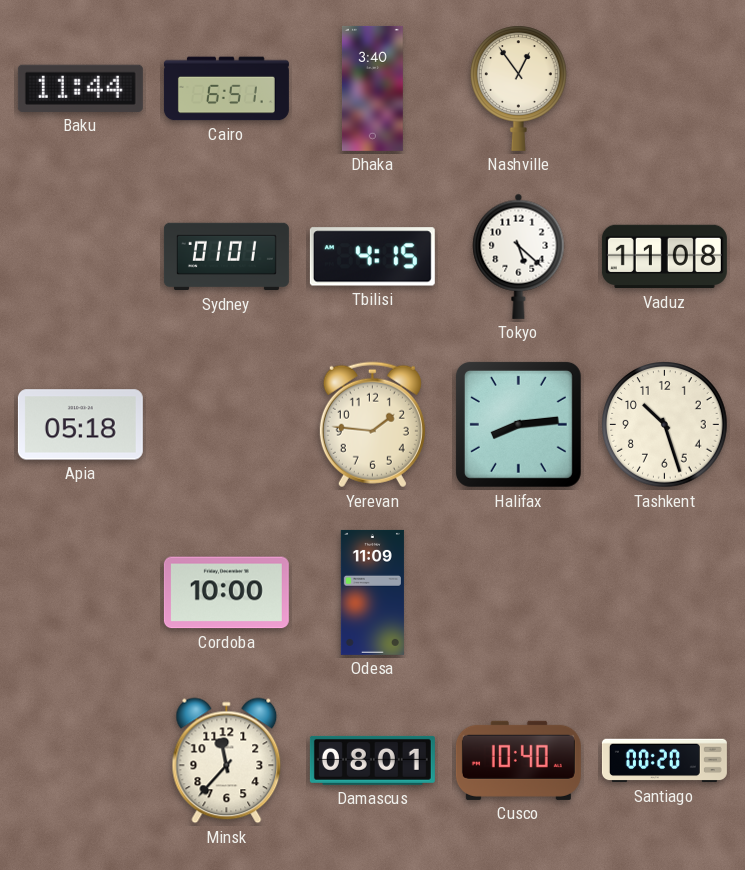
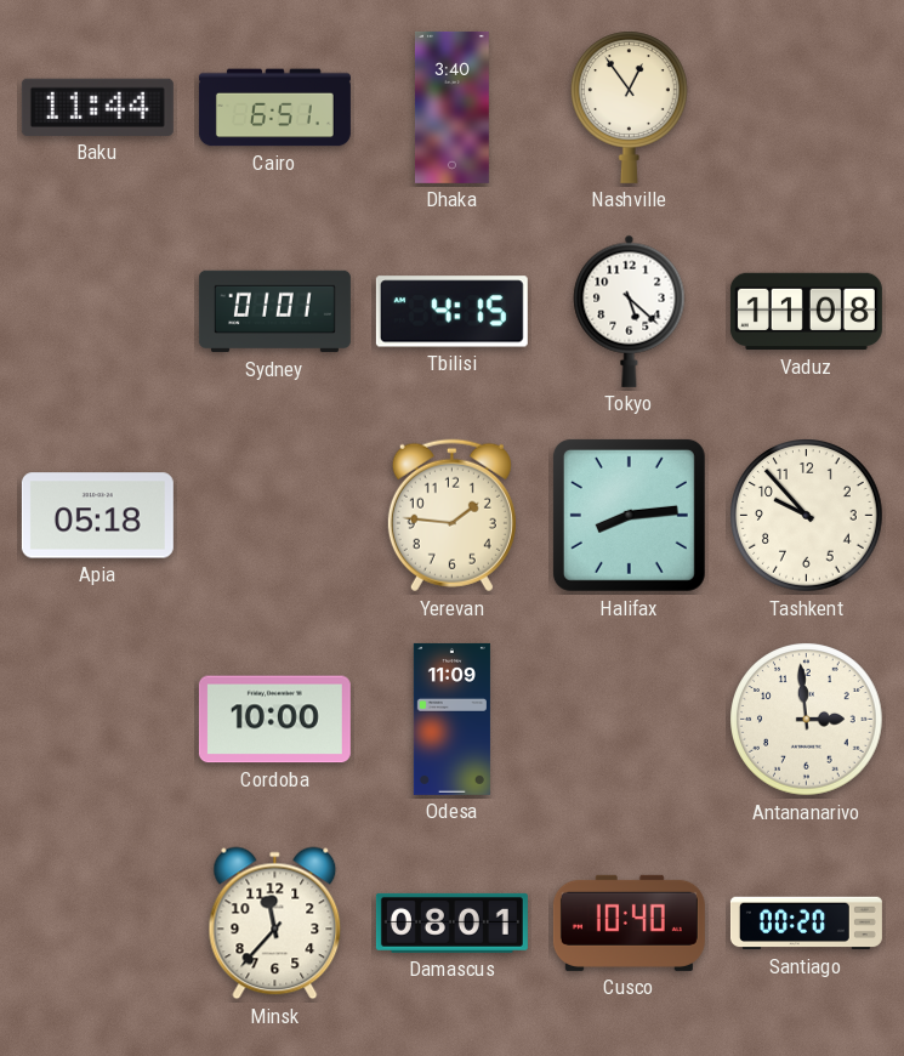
Tashkent: 10:27 -> 9:53
Antananarivo: none -> 2:59
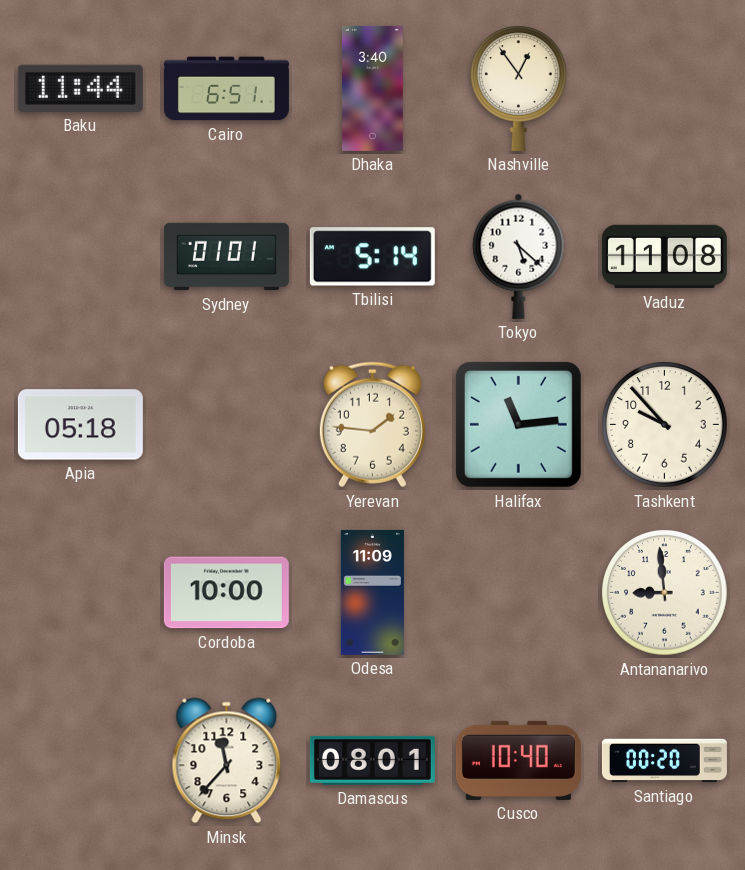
Tbilisi: 4:15 -> 5:14
Halifax: 8:14 -> 11:14
Antananarivo: 2:59 -> 8:59
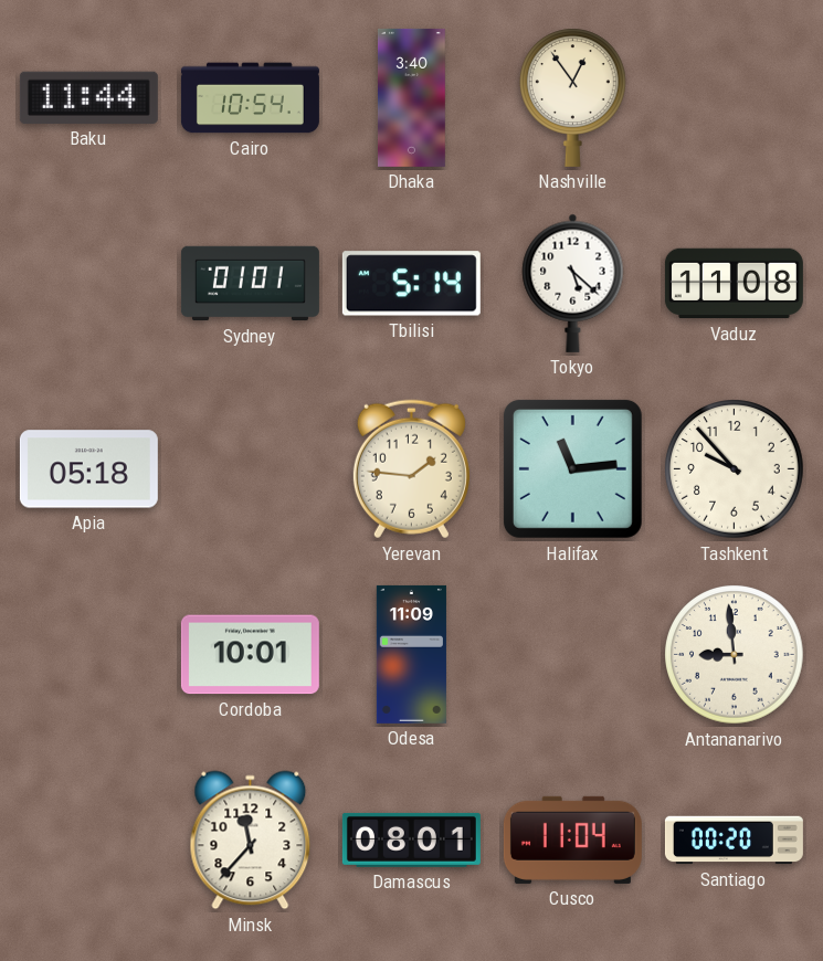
Cairo: 6:51 -> 10:54
Cordoba: 10:00 -> 10:01
Cusco: 10:40 -> 11:04
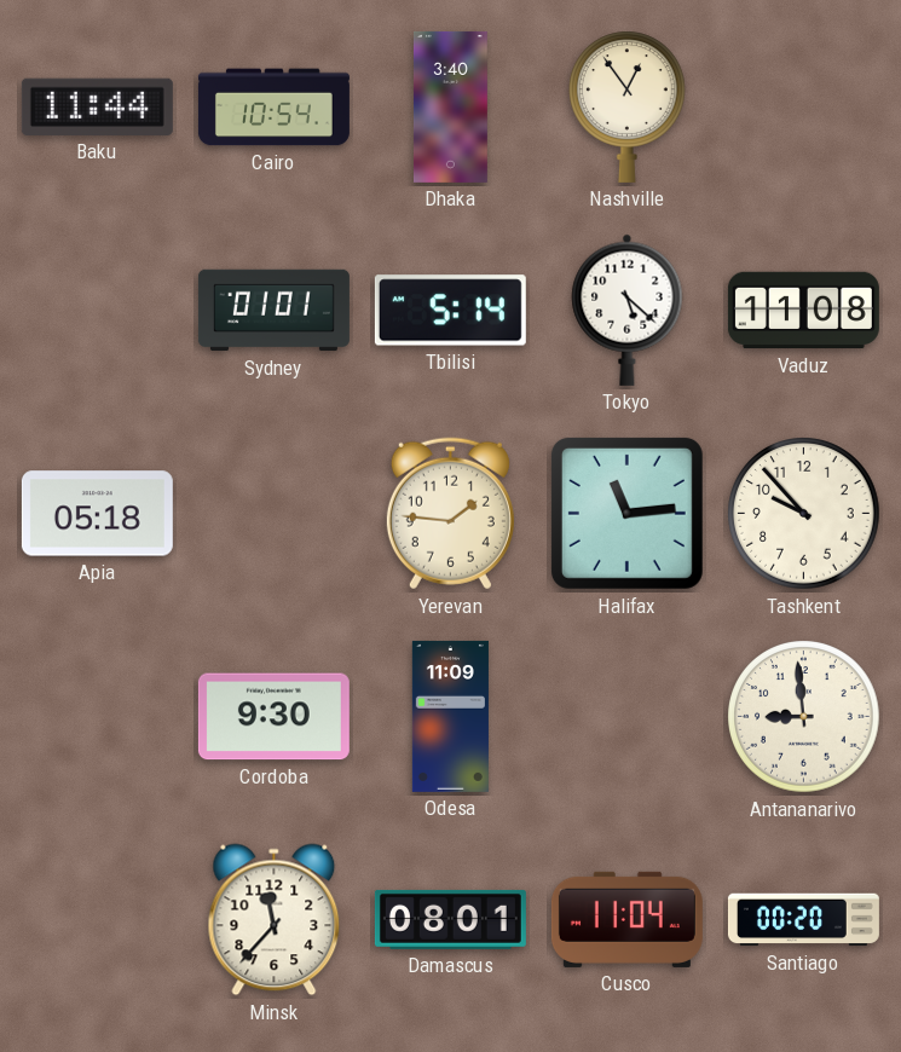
Cordoba: 10:01 -> 9:30
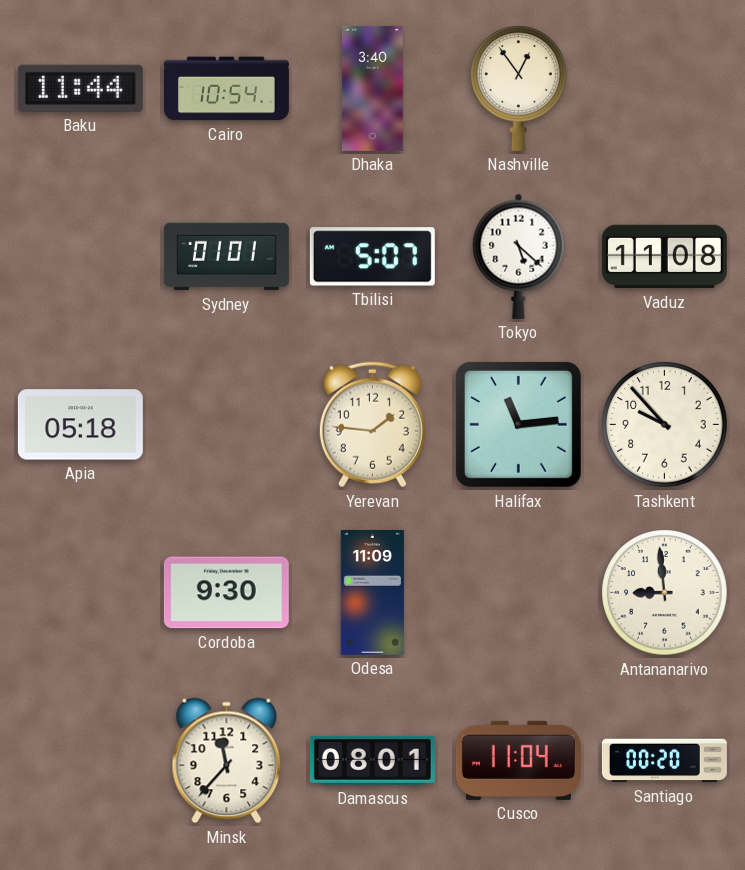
Tbilisi: 5:14 -> 5:07
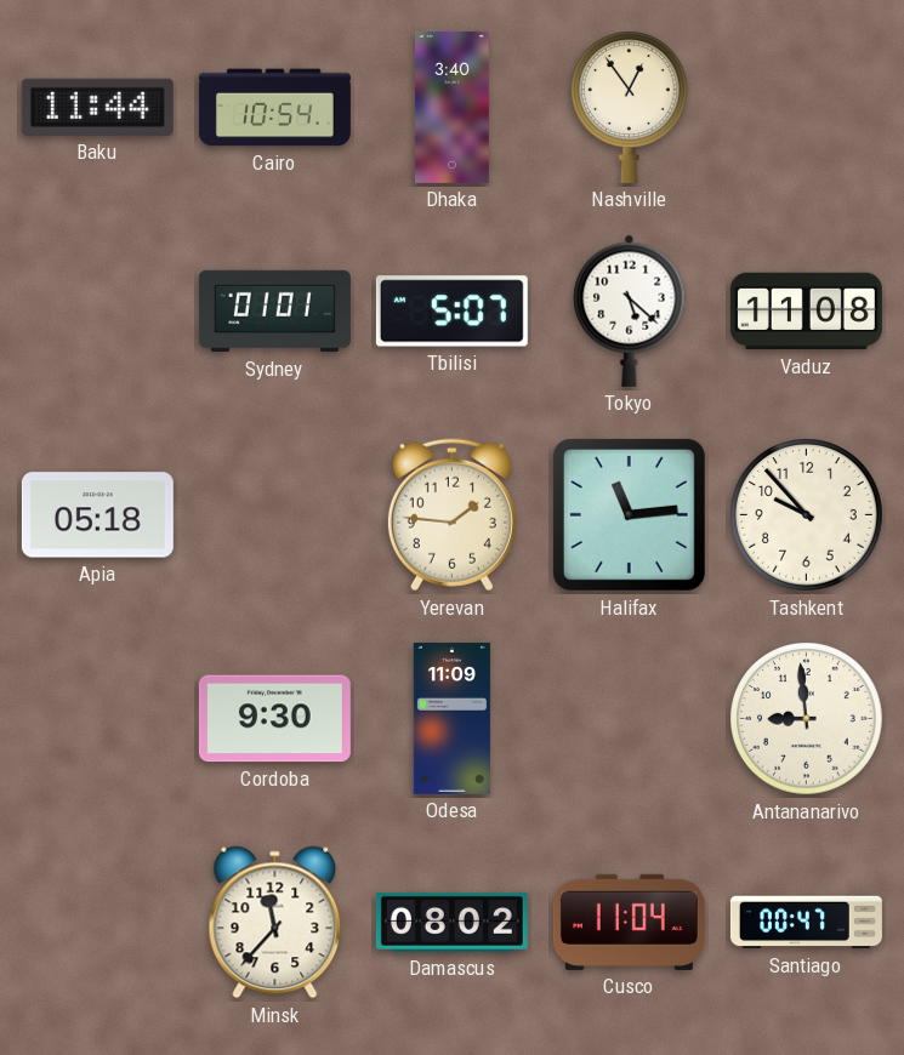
Damascus: 08:01 -> 08:02
Santiago: 00:20 -> 00:47
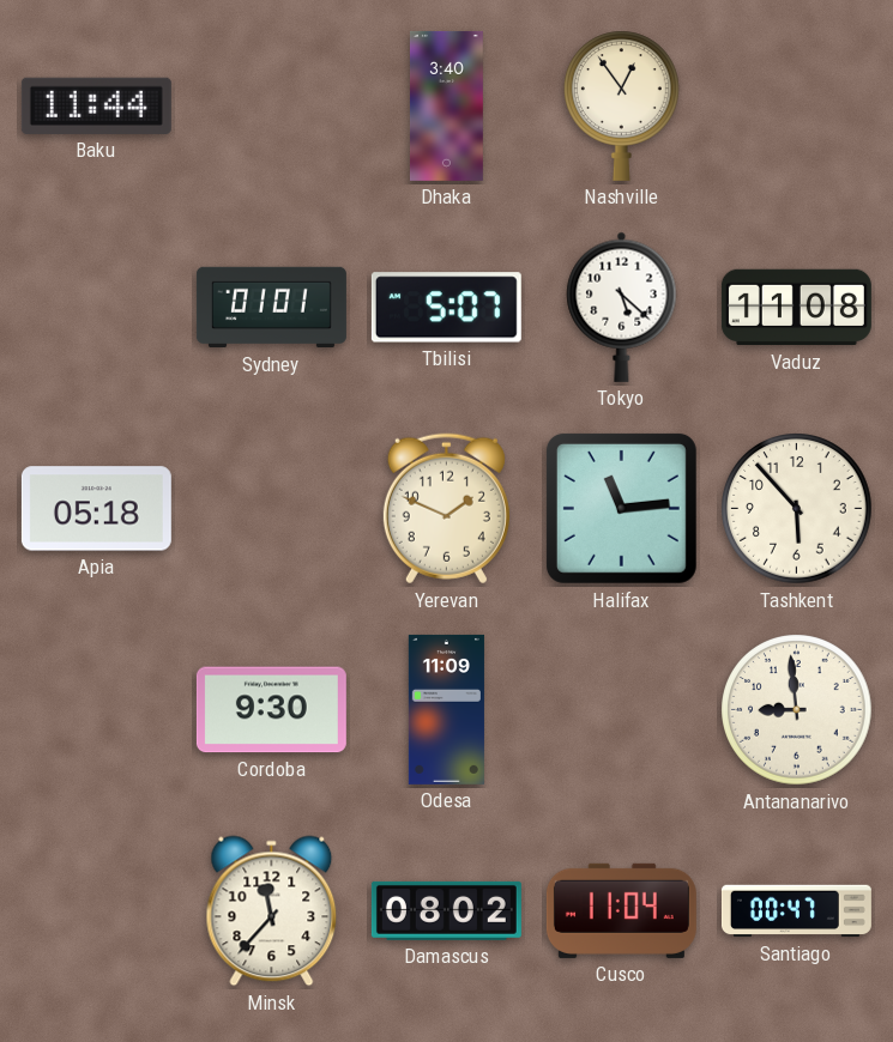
Cairo: 10:54 -> none
Yerevan: 1:46 -> 1:49
Tashkent: 9:53 -> 5:53
